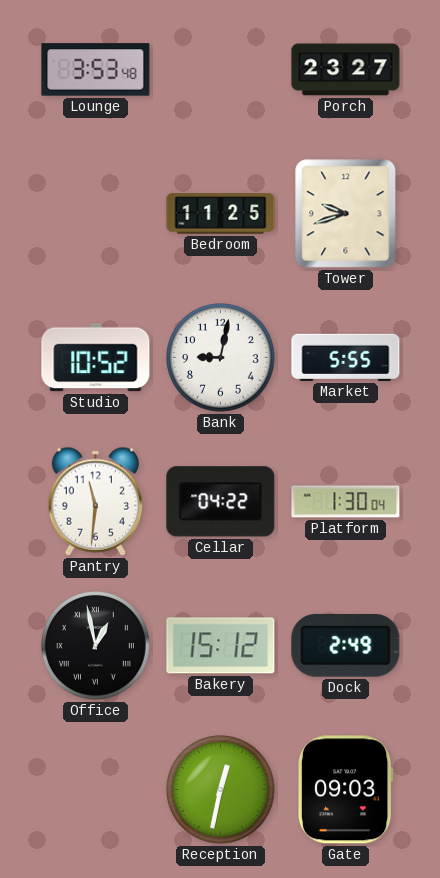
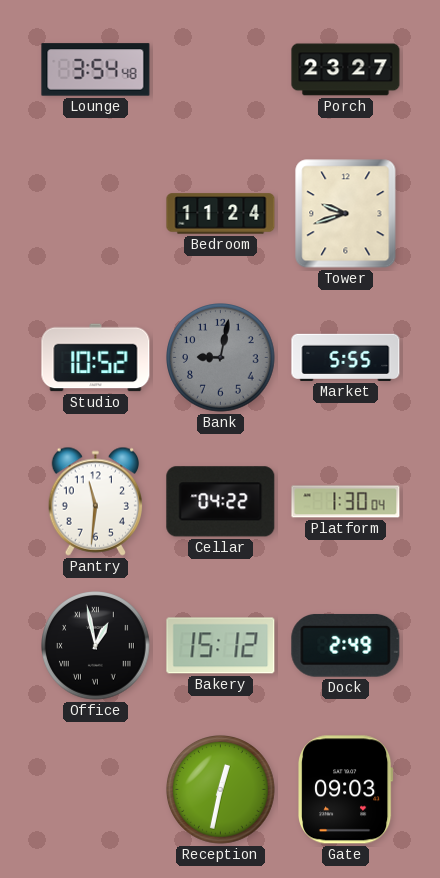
Lounge: 3:53 -> 3:54
Bedroom: 11:25 -> 11:24
Bank dial: white -> grey
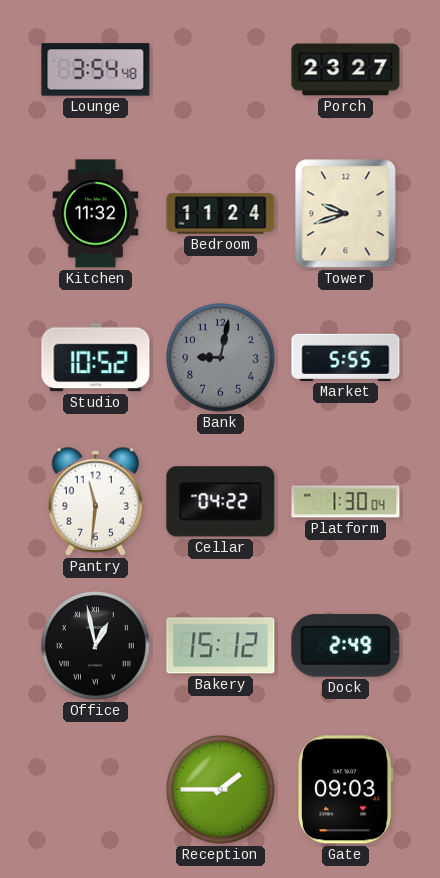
Kitchen: none -> 11:32
Reception: 12:32 -> 1:45
